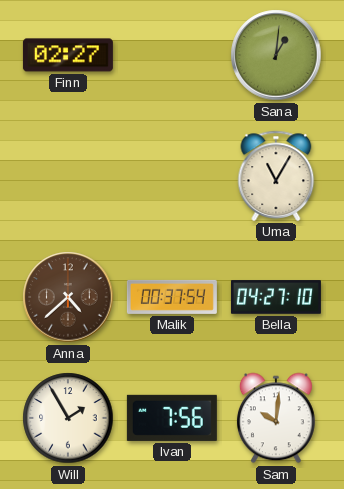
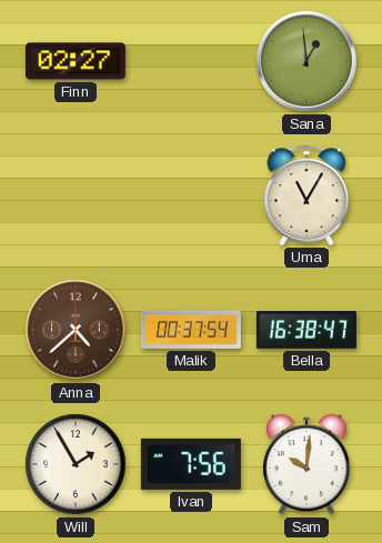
Sana: 1:01 -> 12:59
Bella: 04:27 -> 16:38
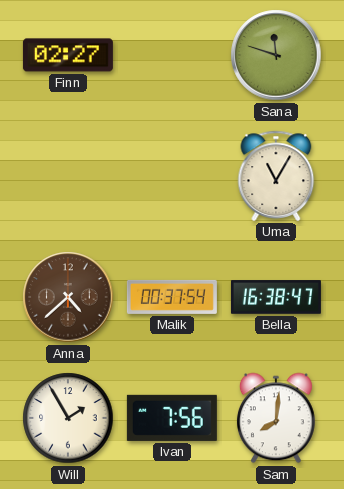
Sana: 12:59 -> 11:48
Sam: 10:01 -> 8:01
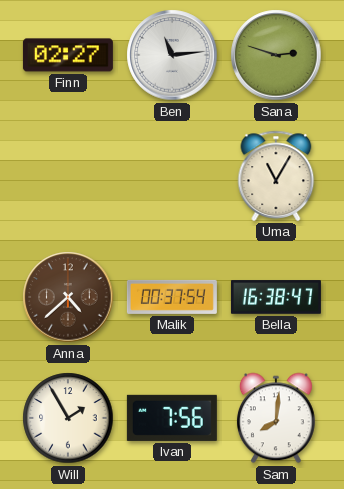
Ben: none -> 11:14
Sana: 11:48 -> 2:48
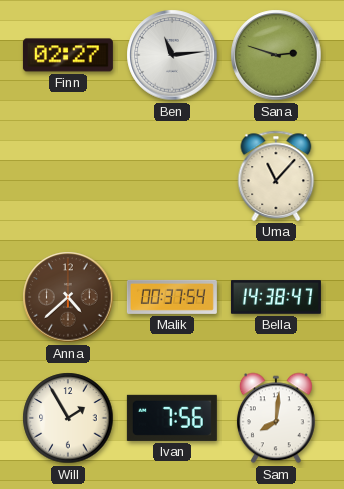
Uma: 11:05 -> 11:07
Bella: 16:38 -> 14:38
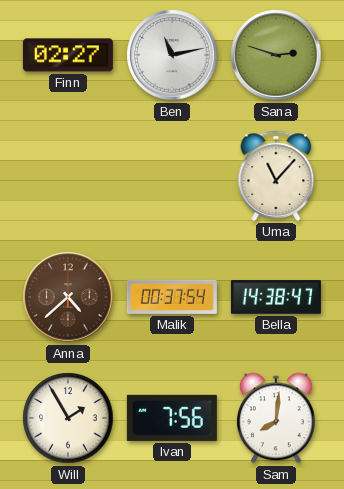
Ben: 11:14 -> 11:13
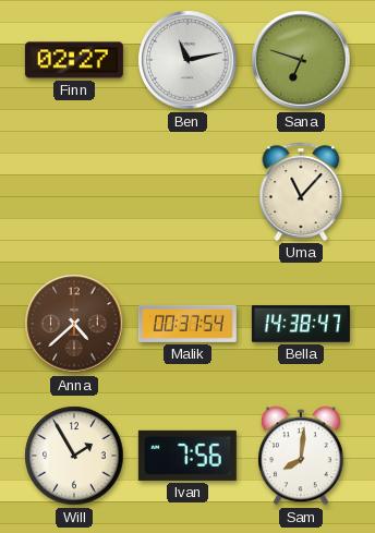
Sana: 2:48 -> 6:48
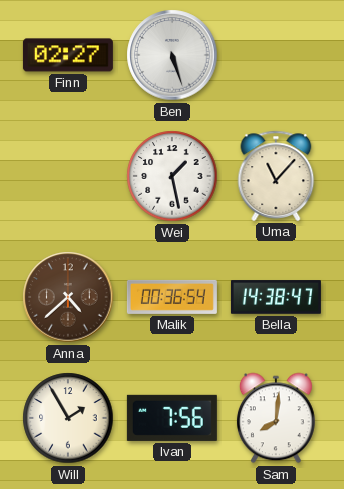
Ben: 11:13 -> 5:27
Sana: 6:48 -> none
Wei: none -> 1:28
Malik: 00:37 -> 00:36
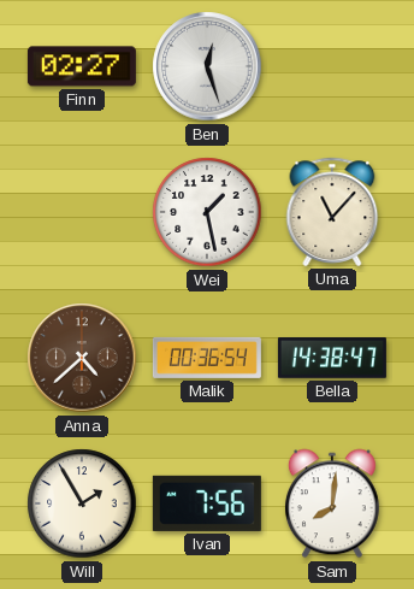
Ben: 5:27 -> 12:27
